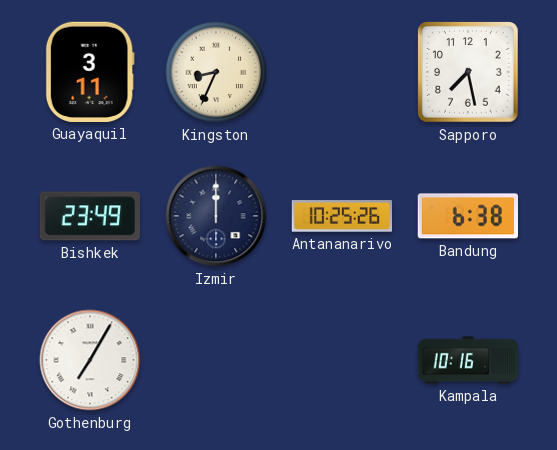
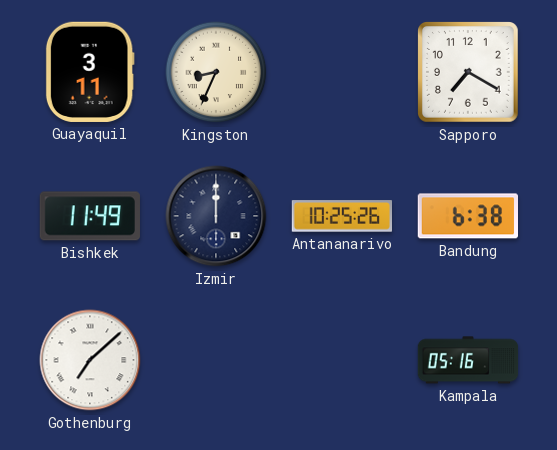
Sapporo: 7:28 -> 7:20
Bishkek: 23:49 -> 11:49
Gothenburg: 7:05 -> 7:08
Kampala: 10:16 -> 05:16
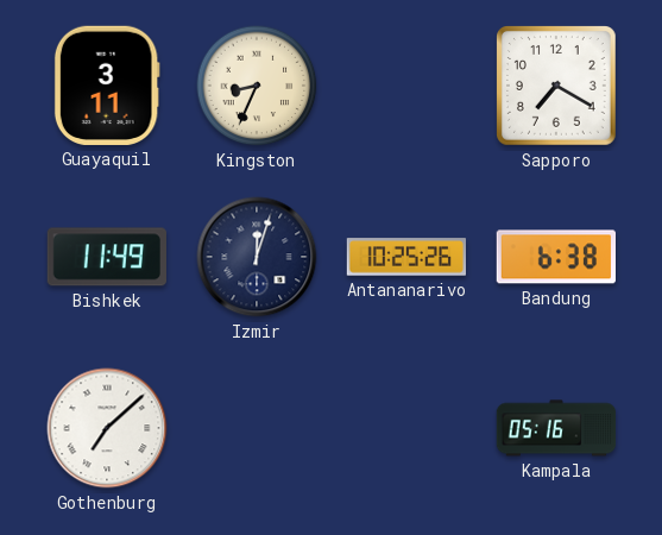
Izmir: 12:00 -> 12:03
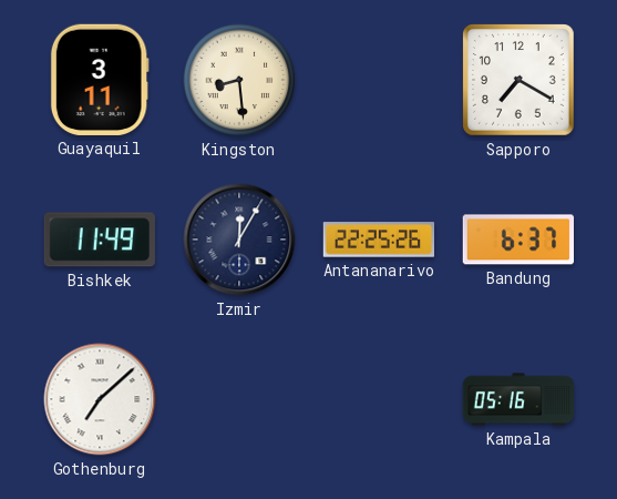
Kingston: 8:34 -> 8:29
Izmir: 12:03 -> 12:05
Antananarivo: 10:25 -> 22:25
Bandung: 6:38 -> 6:37
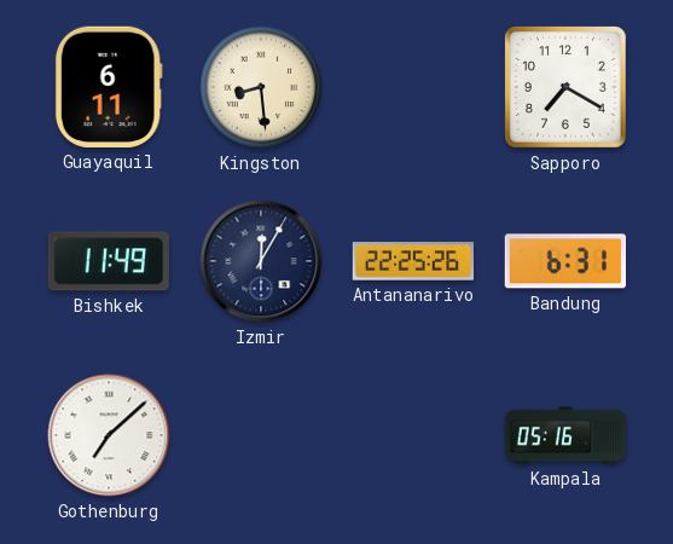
Guayaquil: 3:11 -> 6:11
Bandung: 6:37 -> 6:31
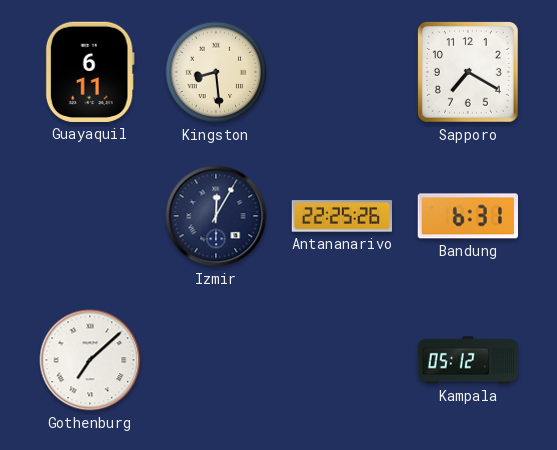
Bishkek: 11:49 -> none
Kampala: 05:16 -> 05:12
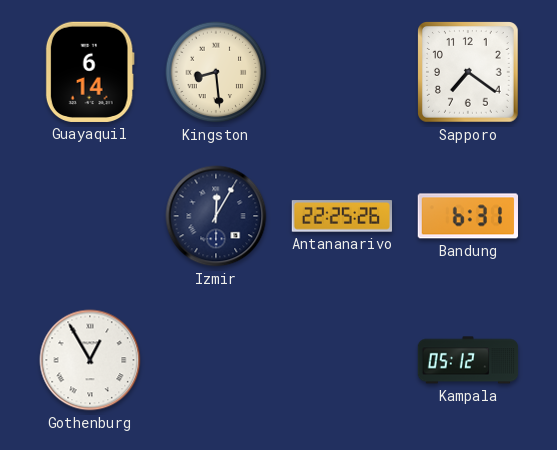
Guayaquil: 6:11 -> 6:14
Sapporo: 7:20 -> 7:21
Gothenburg: 7:08 -> 12:55
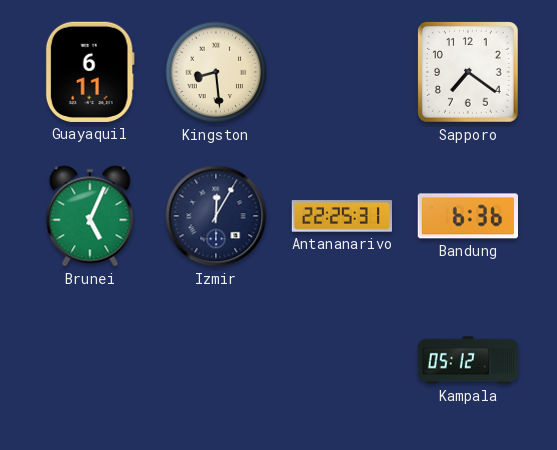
Guayaquil: 6:14 -> 6:11
Brunei: none -> 5:04
Antananarivo: 22:25:26 -> 22:25:31
Bandung: 6:31 -> 6:36
Gothenburg: 12:55 -> none
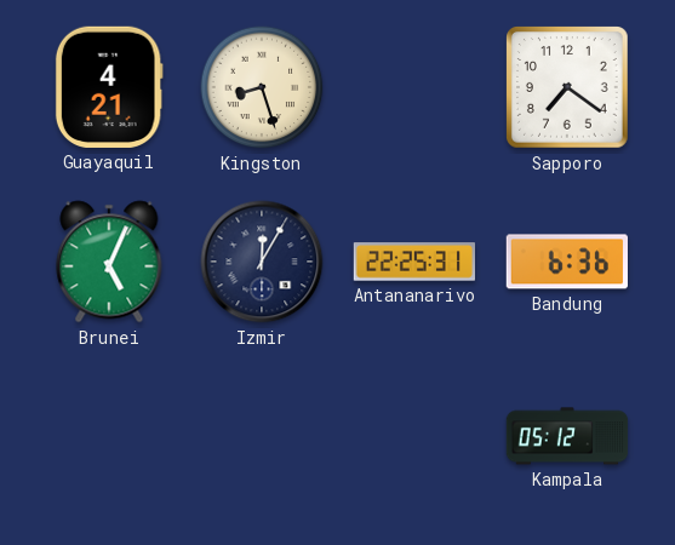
Guayaquil: 6:11 -> 4:21
Kingston: 8:29 -> 8:27
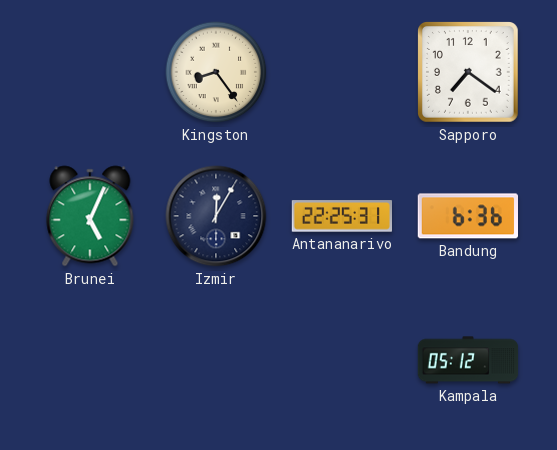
Guayaquil: 4:21 -> none
Kingston: 8:27 -> 8:24
